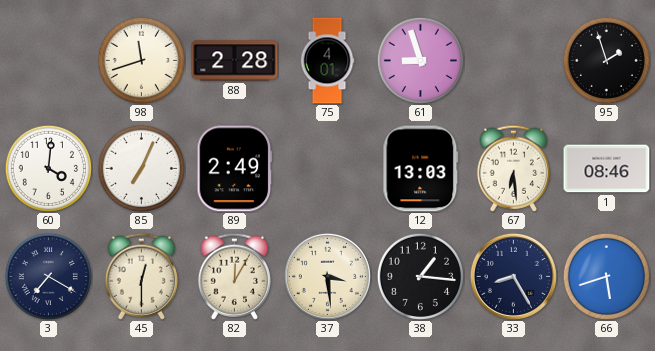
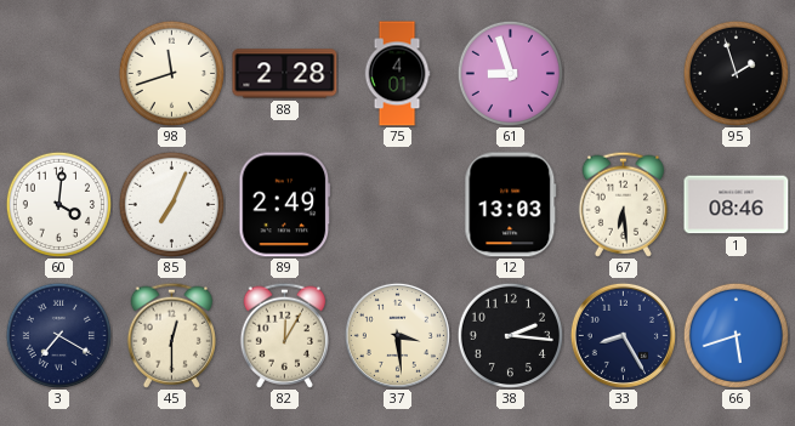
38: 1:16 -> 2:16
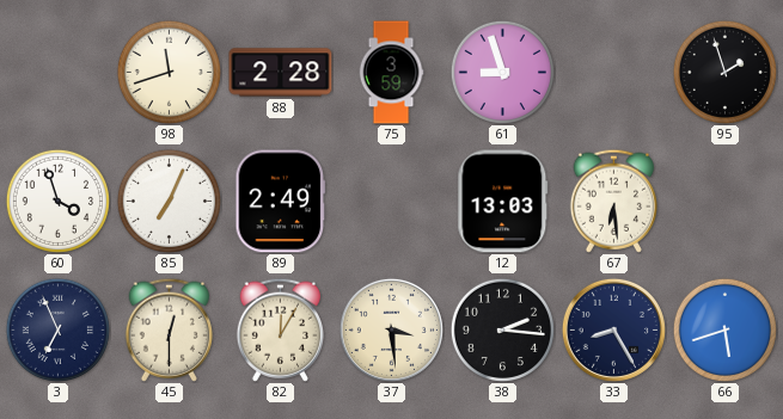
75: 4:01 -> 3:59
60: 4:01 -> 3:57
1: 08:46 -> none
3: 7:20 -> 6:56
